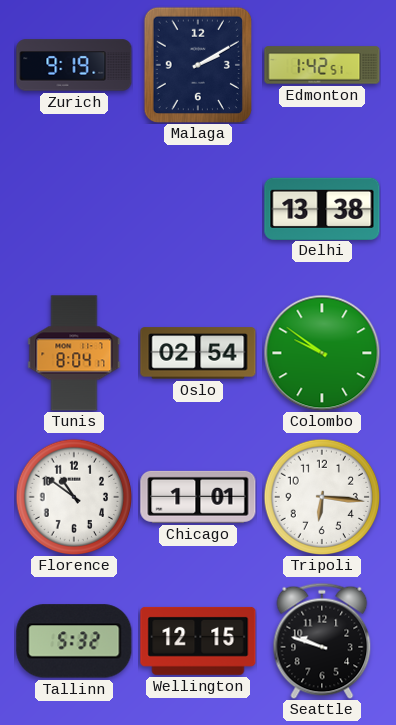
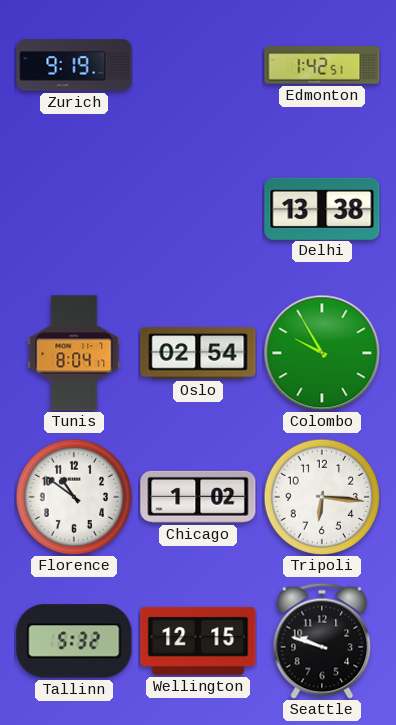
Malaga: 2:10 -> none
Colombo: 9:51 -> 9:55
Chicago: 1:01 -> 1:02
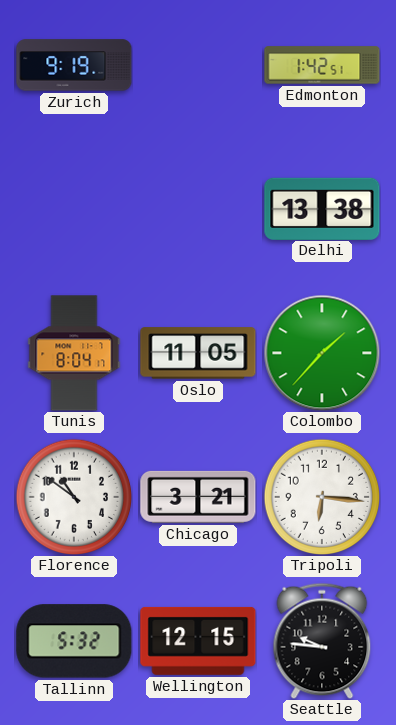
Oslo: 02:54 -> 11:05
Colombo: 9:55 -> 1:37
Chicago: 1:02 -> 3:21
Seattle: 9:48 -> 9:46
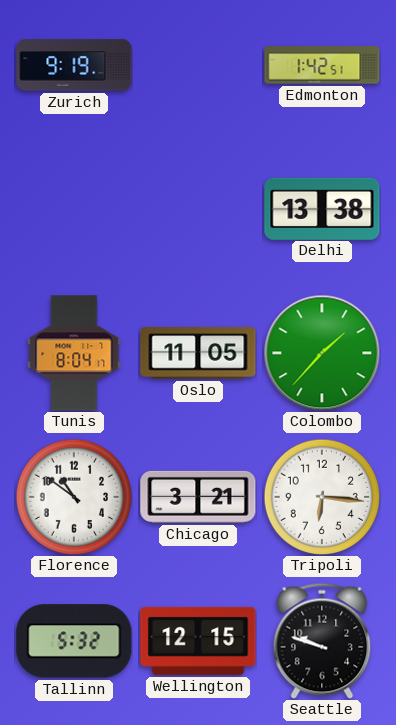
Seattle: 9:46 -> 9:48
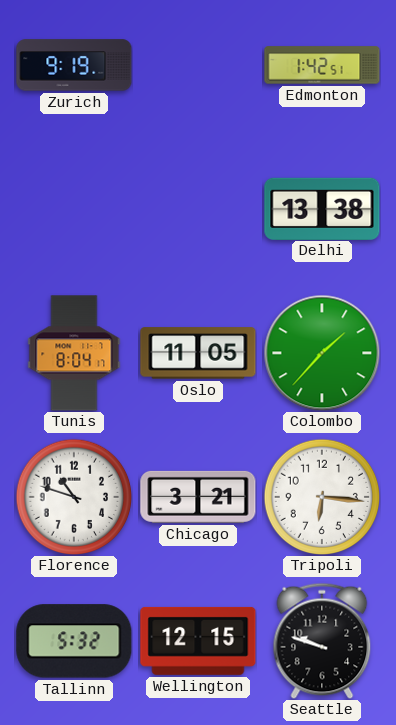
Florence: 10:51 -> 10:48
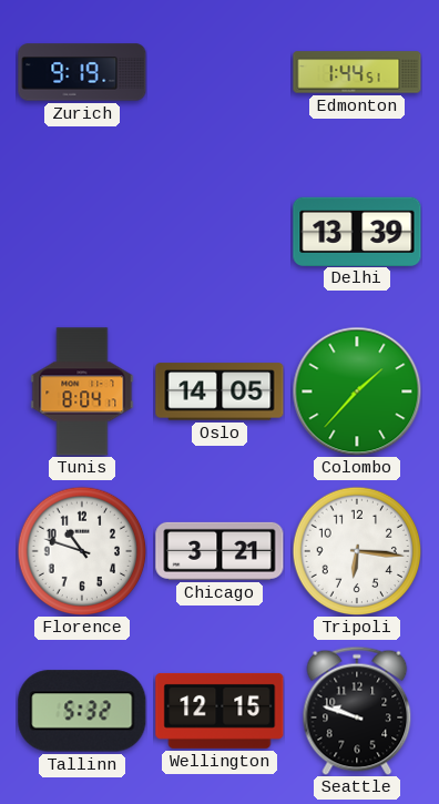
Edmonton: 1:42 -> 1:44
Delhi: 13:38 -> 13:39
Oslo: 11:05 -> 14:05
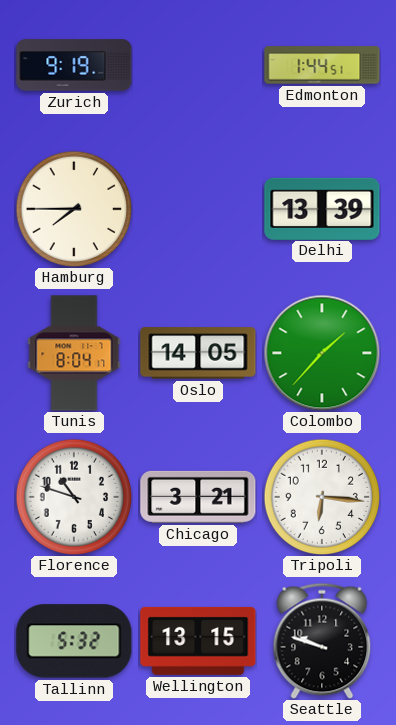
Hamburg: none -> 7:45
Wellington: 12:15 -> 13:15
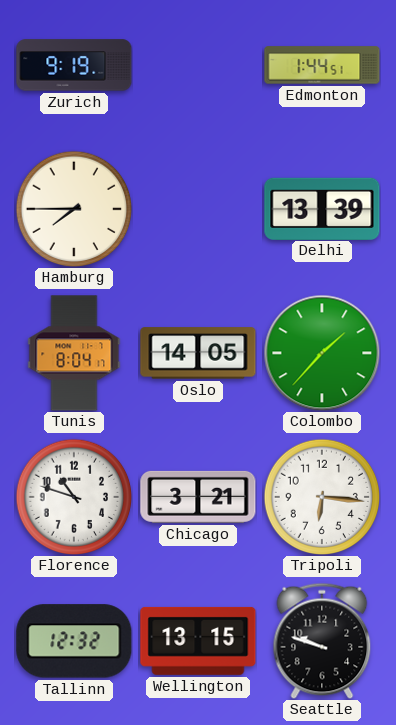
Tallinn: 5:32 -> 12:32
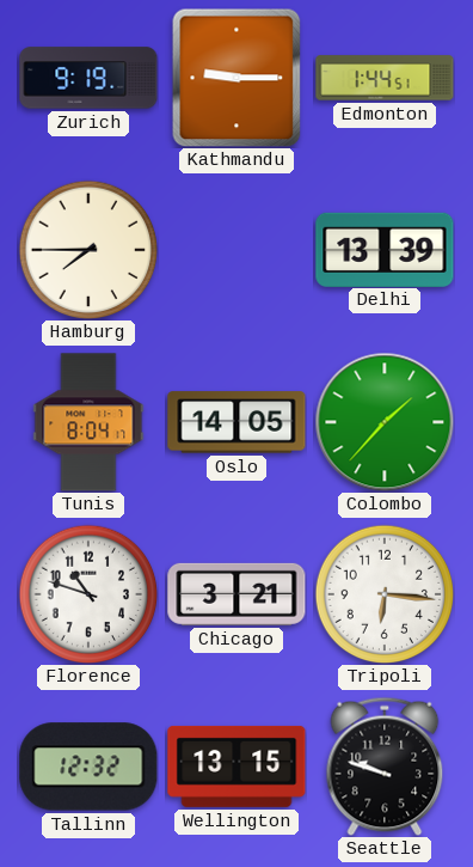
Kathmandu: none -> 9:15
